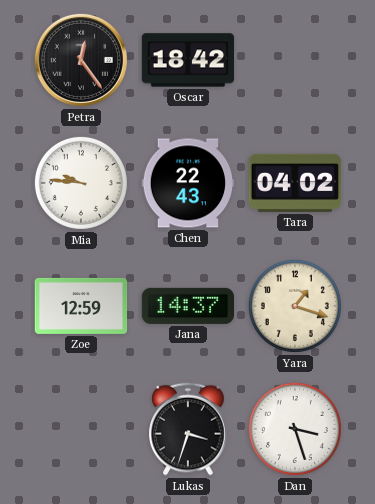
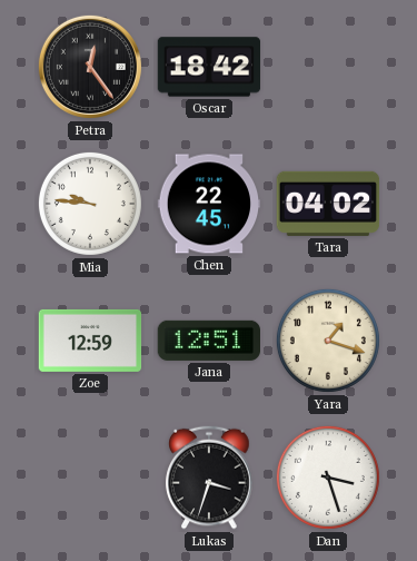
Chen: 22:43 -> 22:45
Jana: 14:37 -> 12:51
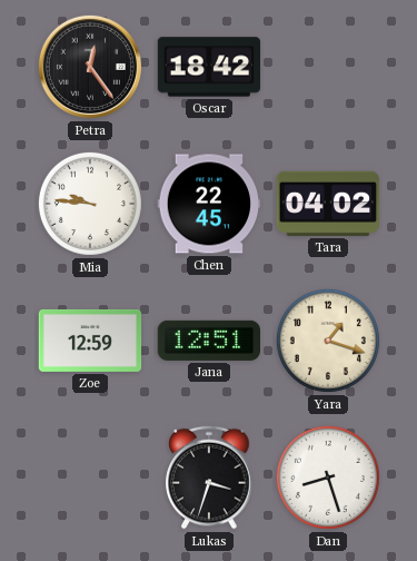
Dan: 3:27 -> 8:27
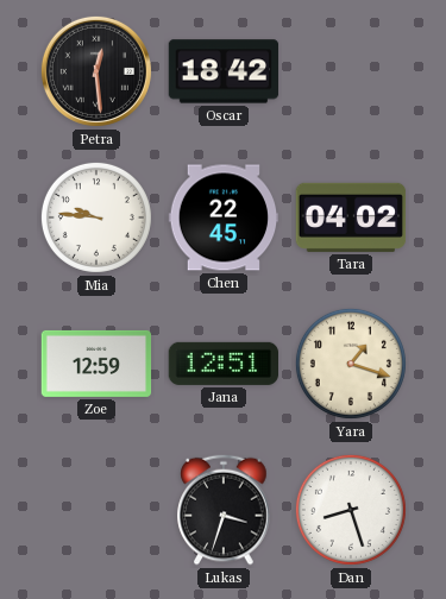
Petra: 12:24 -> 12:29
